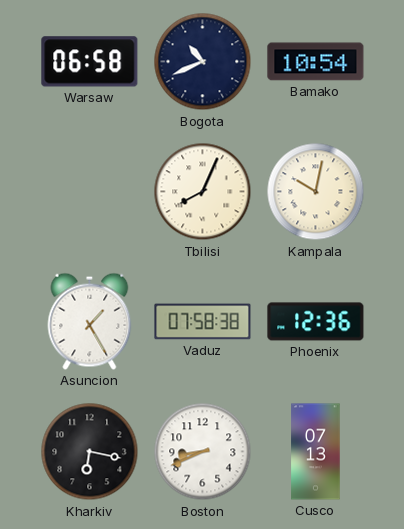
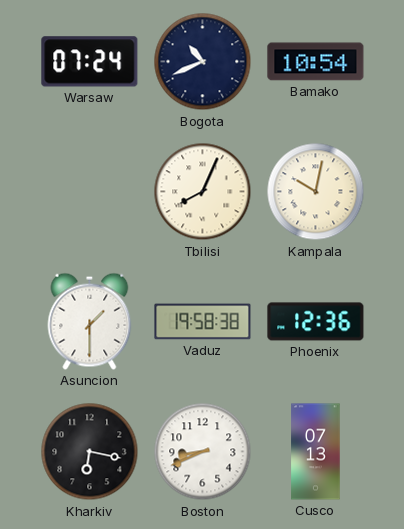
Warsaw: 06:58 -> 07:24
Asuncion: 1:25 -> 1:30
Vaduz: 07:58 -> 19:58
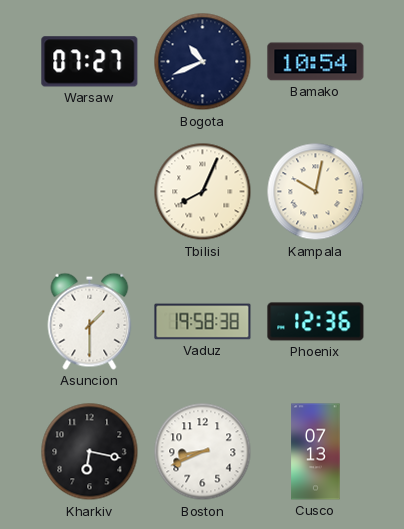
Warsaw: 07:24 -> 07:27
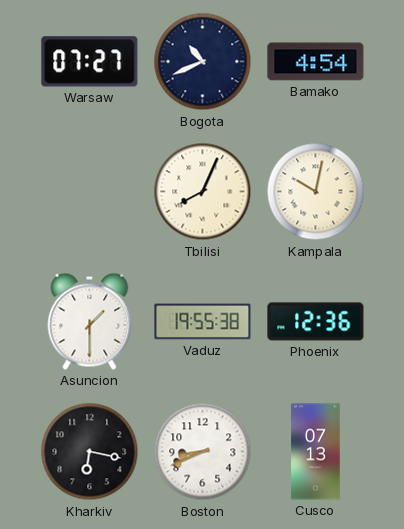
Bamako: 10:54 -> 4:54
Vaduz: 19:58 -> 19:55
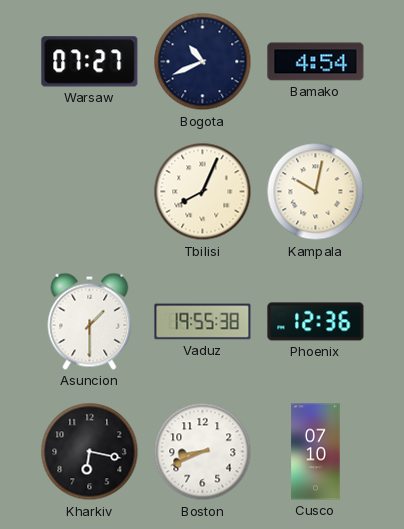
Cusco: 07:13 -> 07:10
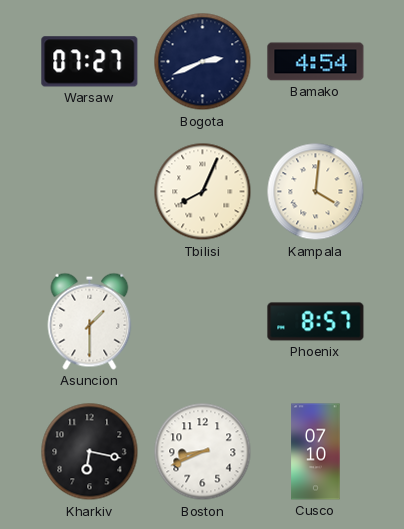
Bogota: 10:41 -> 2:41
Kampala: 10:02 -> 4:01
Vaduz: 19:55 -> none
Phoenix: 12:36 -> 8:57
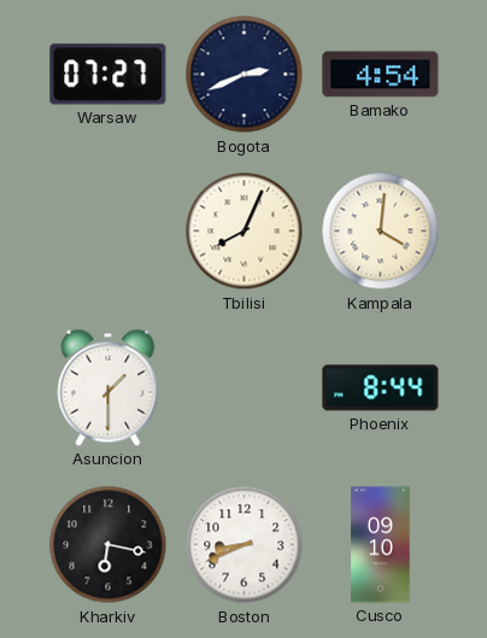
Phoenix: 8:57 -> 8:44
Cusco: 07:10 -> 09:10
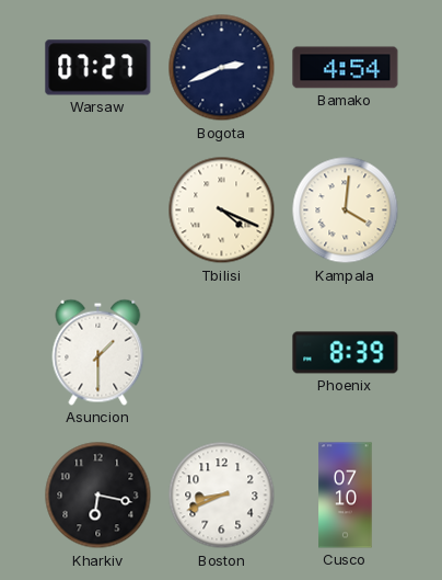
Tbilisi: 8:04 -> 4:19
Phoenix: 8:44 -> 8:39
Cusco: 09:10 -> 07:10
